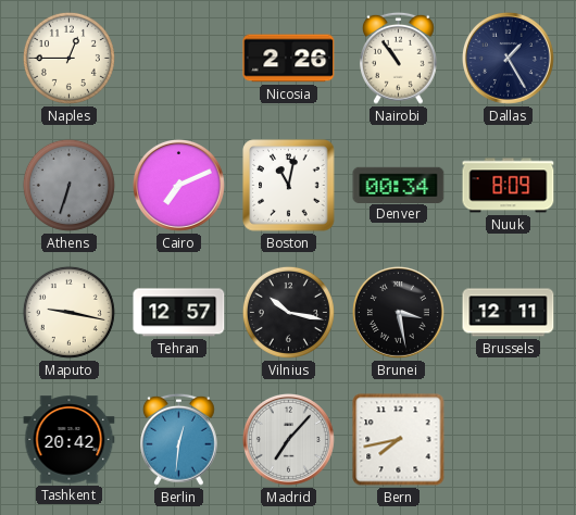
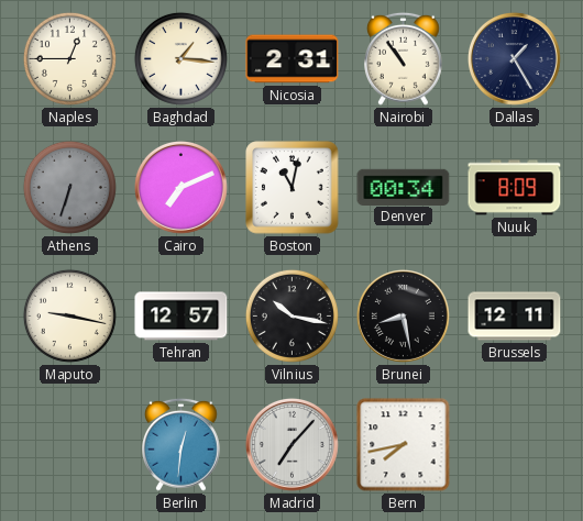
Baghdad: none -> 1:16
Nicosia: 2:26 -> 2:31
Brunei: 3:28 -> 8:28
Tashkent: 20:42 -> none
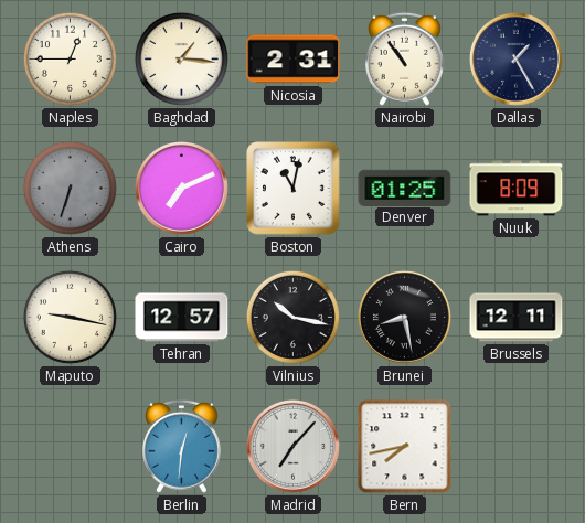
Denver: 00:34 -> 01:25
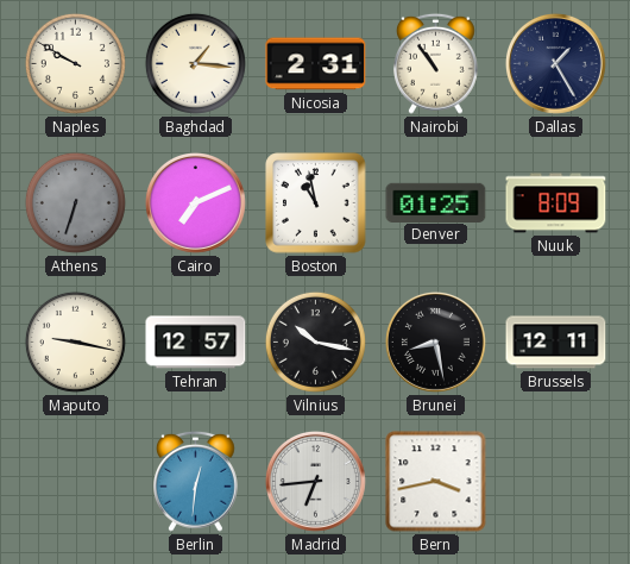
Naples: 12:45 -> 9:50
Boston: 11:02 -> 10:58
Madrid: 7:07 -> 6:44
Bern: 7:43 -> 3:43
